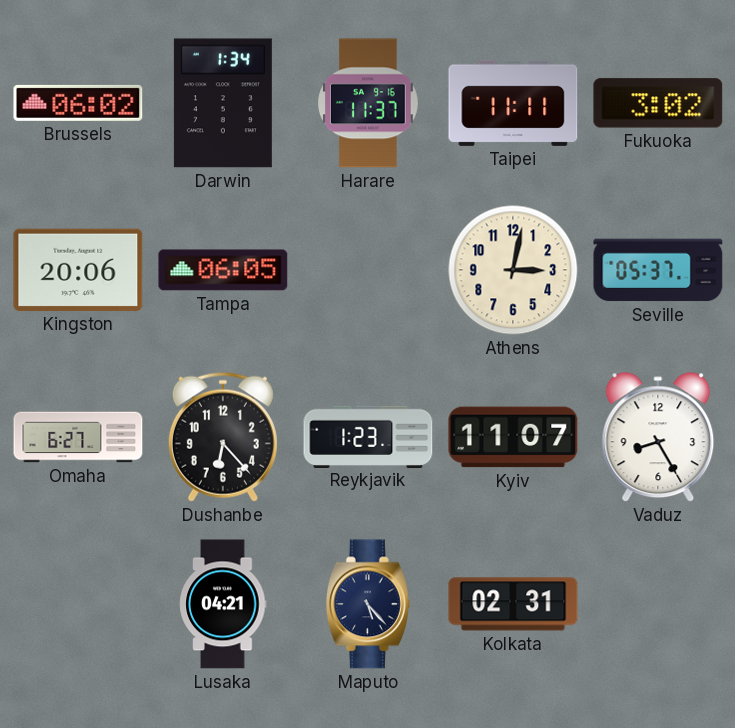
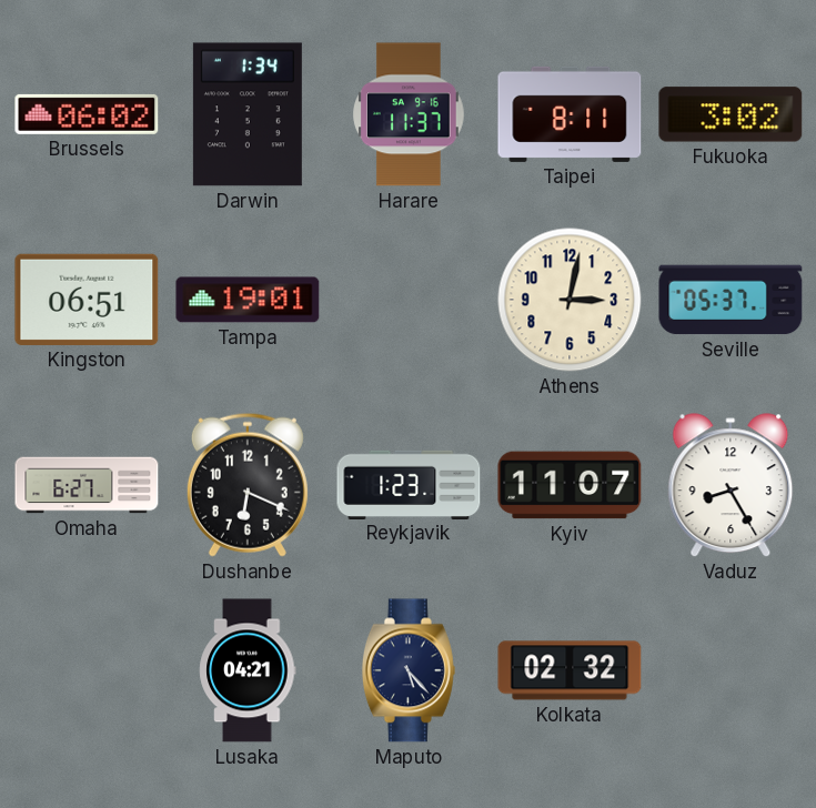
Taipei: 11:11 -> 8:11
Kingston: 20:06 -> 06:51
Tampa: 06:05 -> 19:01
Dushanbe: 6:23 -> 6:19
Kolkata: 02:31 -> 02:32
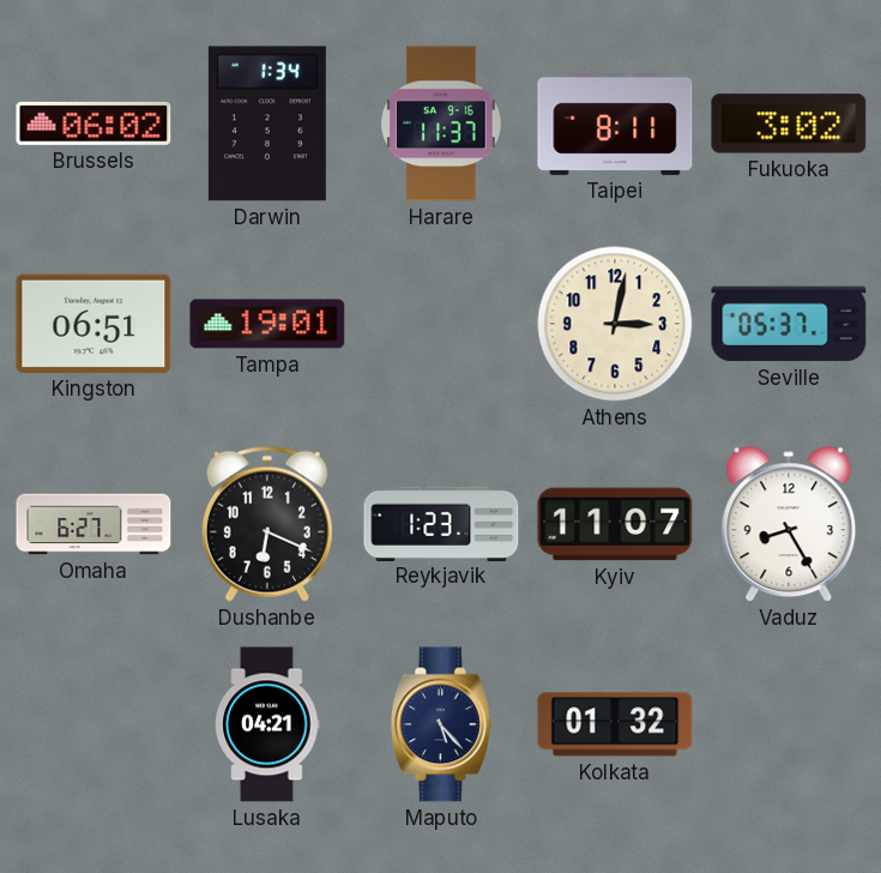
Kolkata: 02:32 -> 01:32
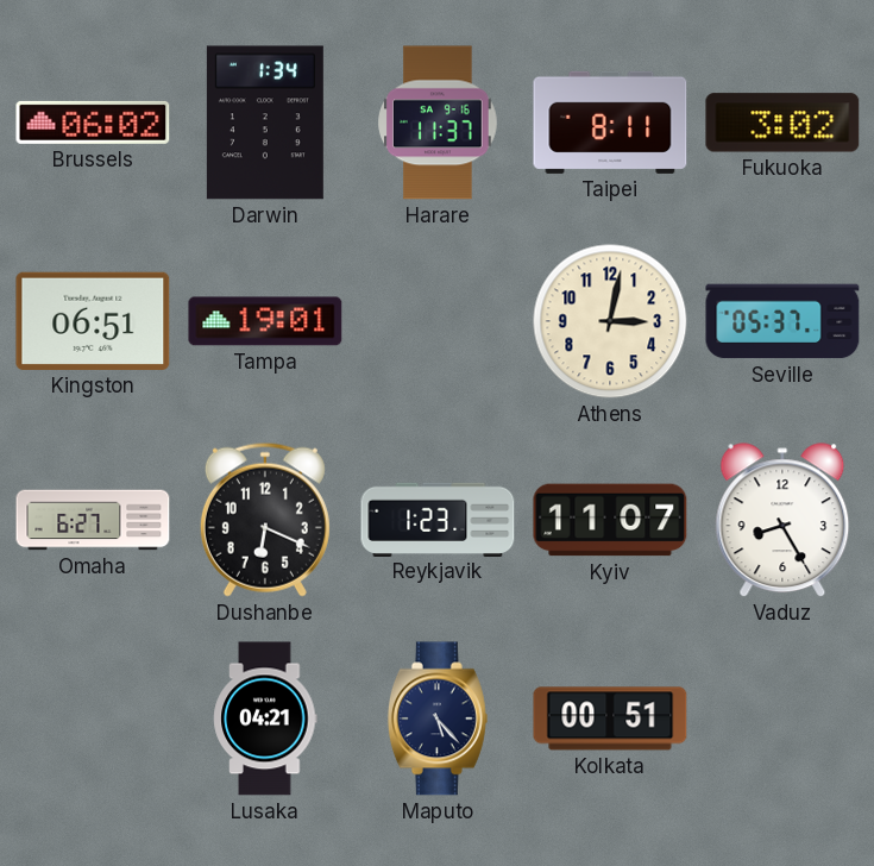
Kolkata: 01:32 -> 00:51
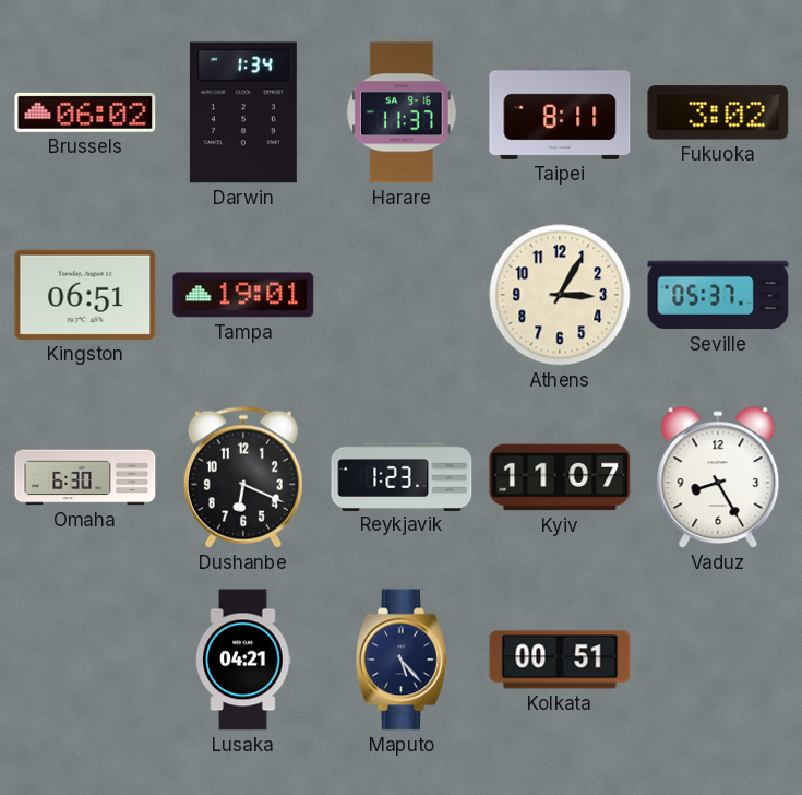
Athens: 3:02 -> 3:05
Omaha: 6:27 -> 6:30
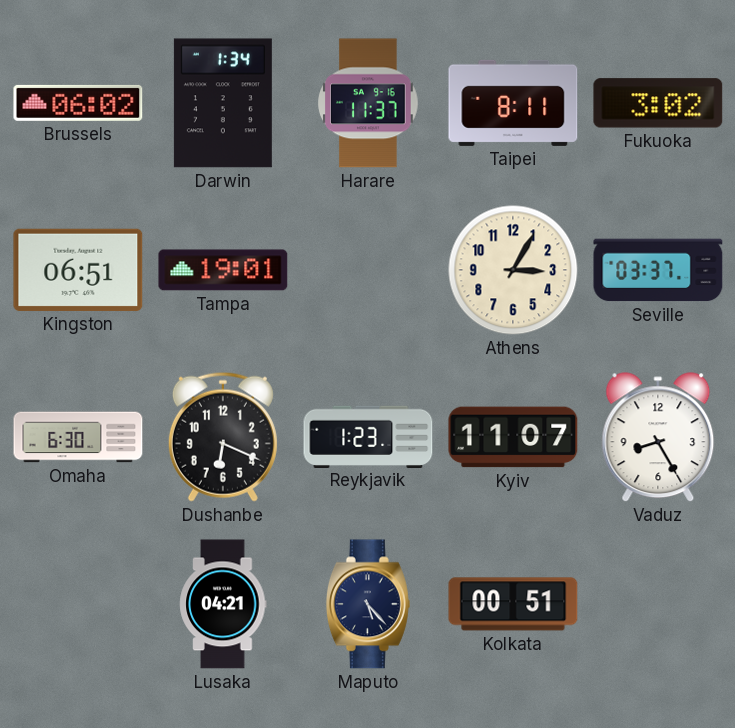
Seville: 05:37 -> 03:37
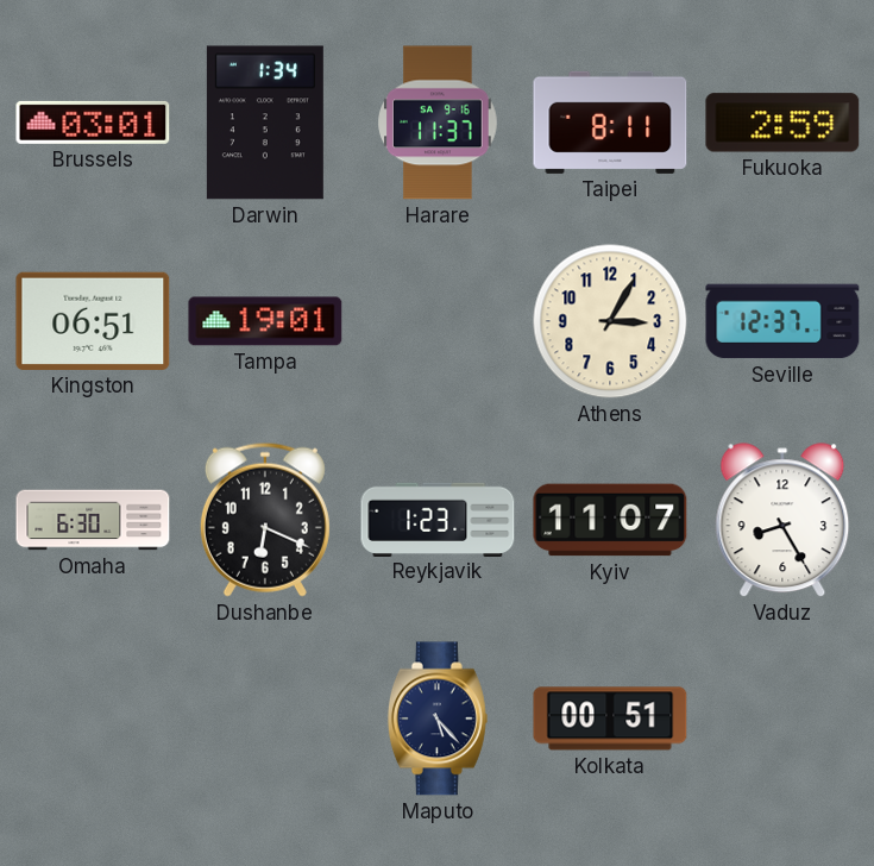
Brussels: 06:02 -> 03:01
Fukuoka: 3:02 -> 2:59
Seville: 03:37 -> 12:37
Lusaka: 04:21 -> none
